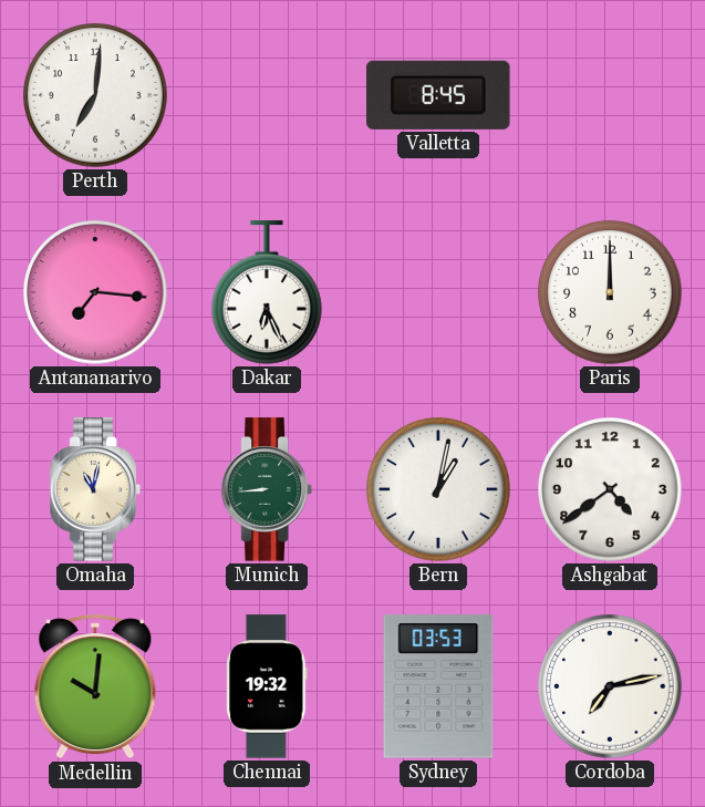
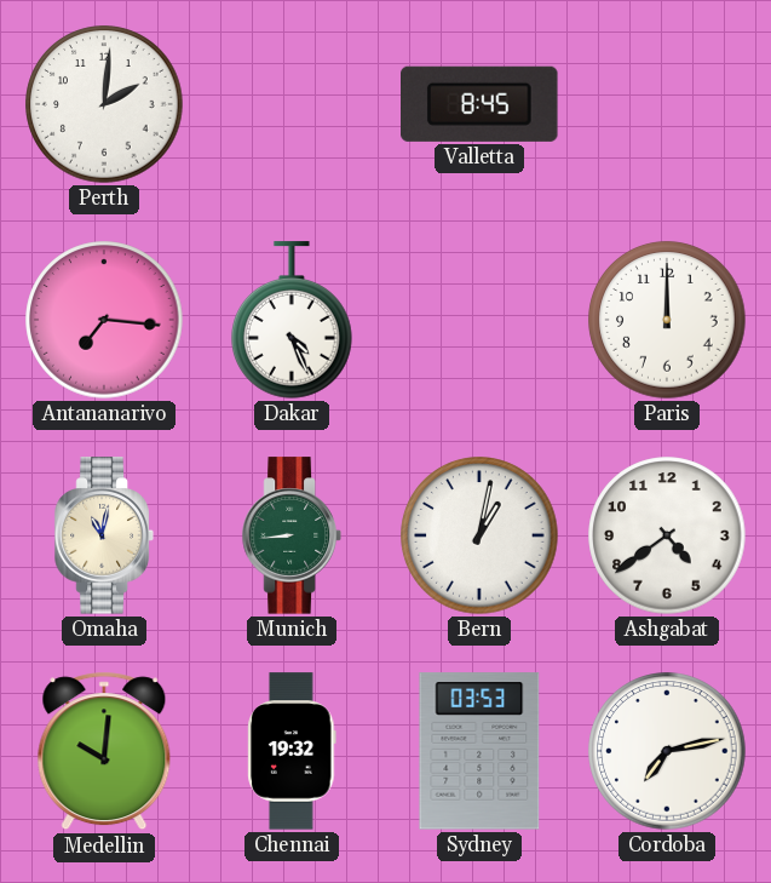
Perth: 7:01 -> 2:01
Dakar: 6:26 -> 4:26
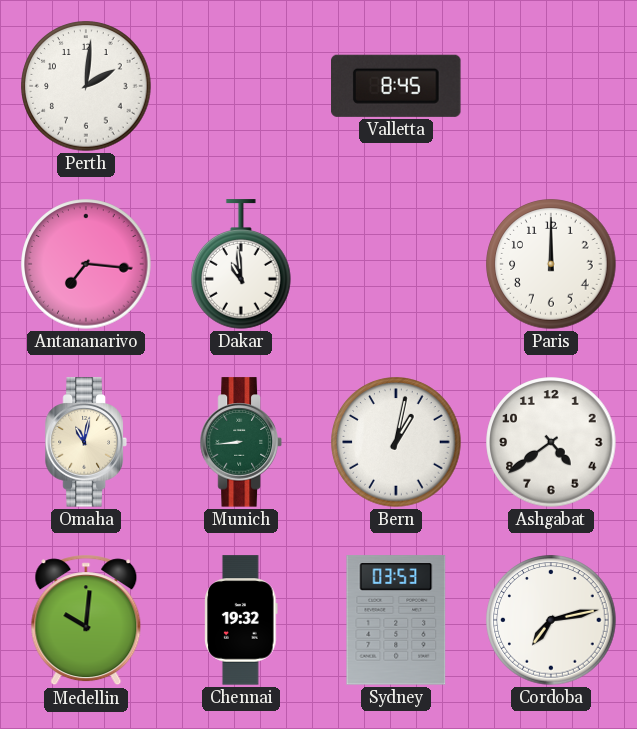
Dakar: 4:26 -> 10:59
